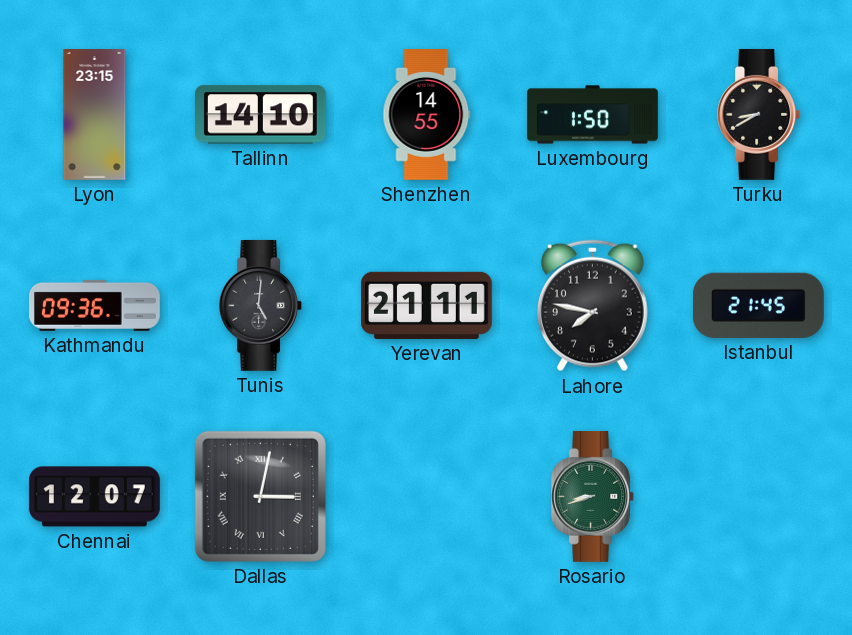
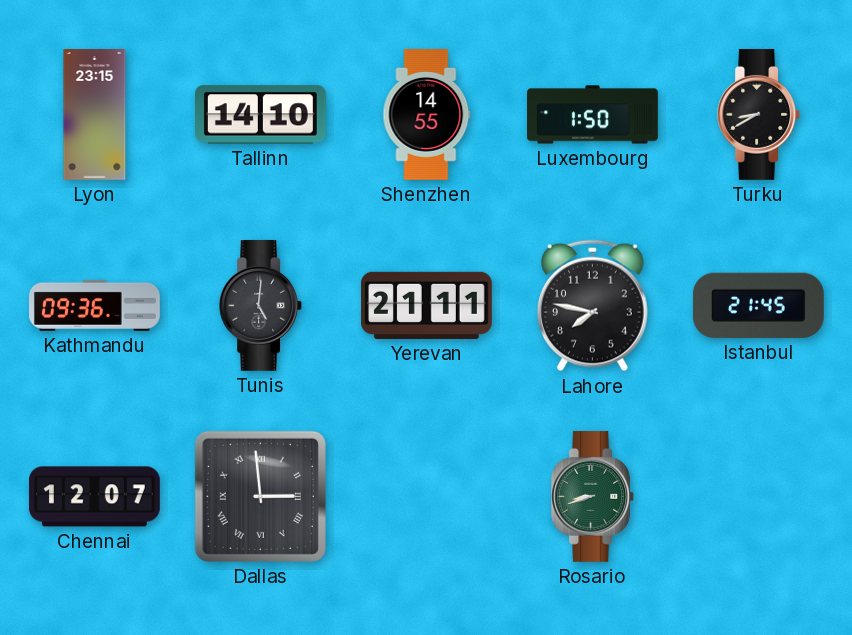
Dallas: 3:02 -> 2:59
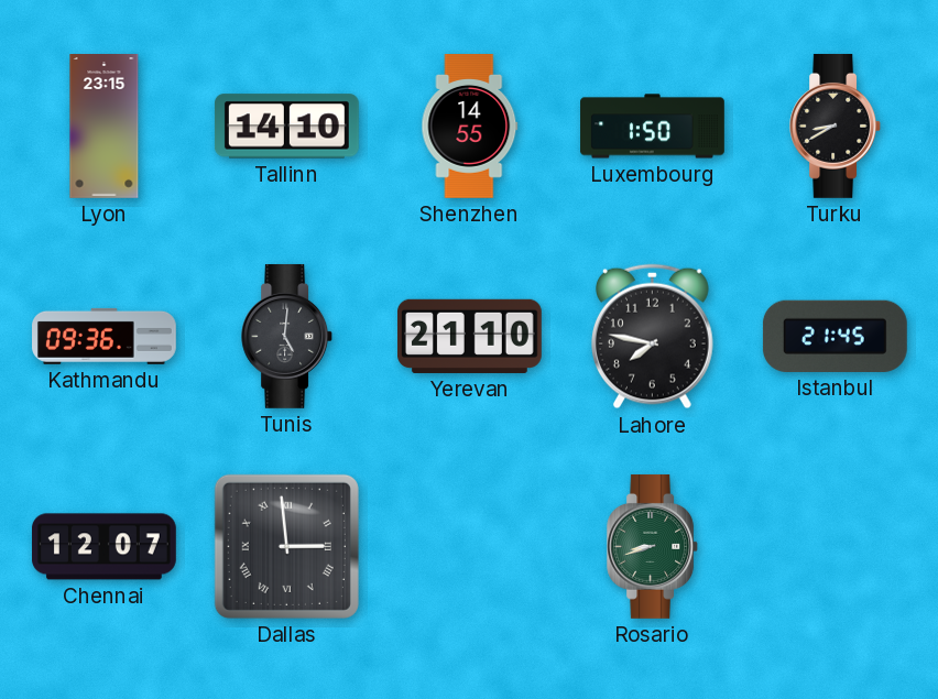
Yerevan: 21:11 -> 21:10
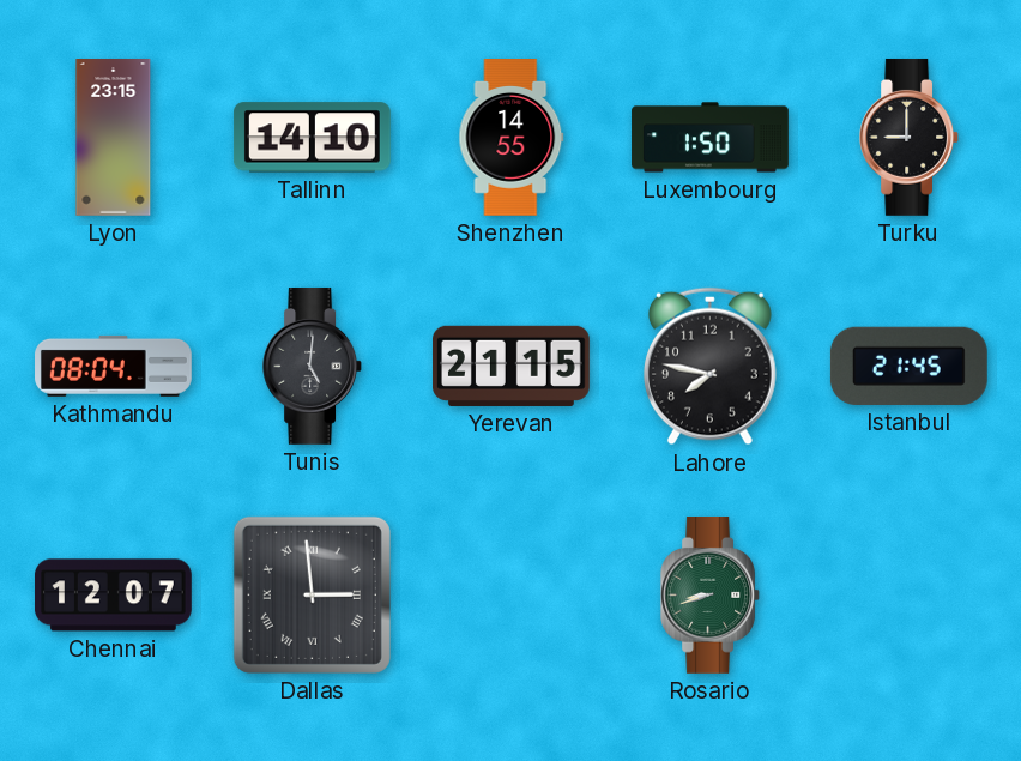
Turku: 8:40 -> 9:00
Kathmandu: 09:36 -> 08:04
Yerevan: 21:10 -> 21:15
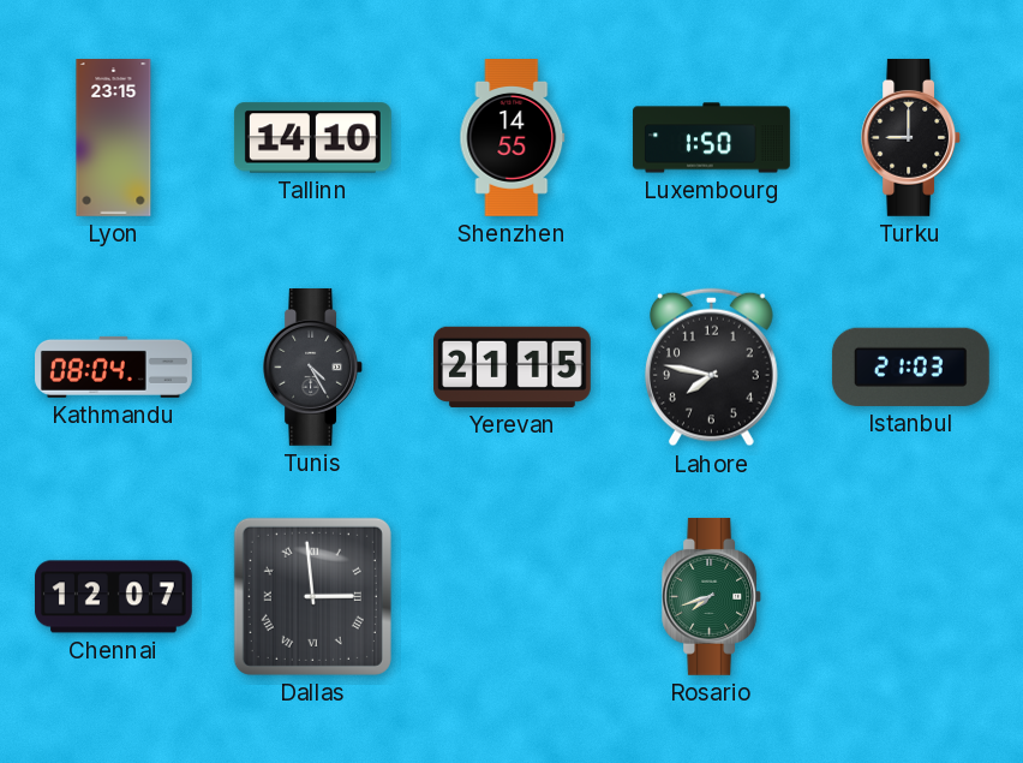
Tunis: 5:01 -> 4:25
Istanbul: 21:45 -> 21:03
Rosario: 8:42 -> 7:42
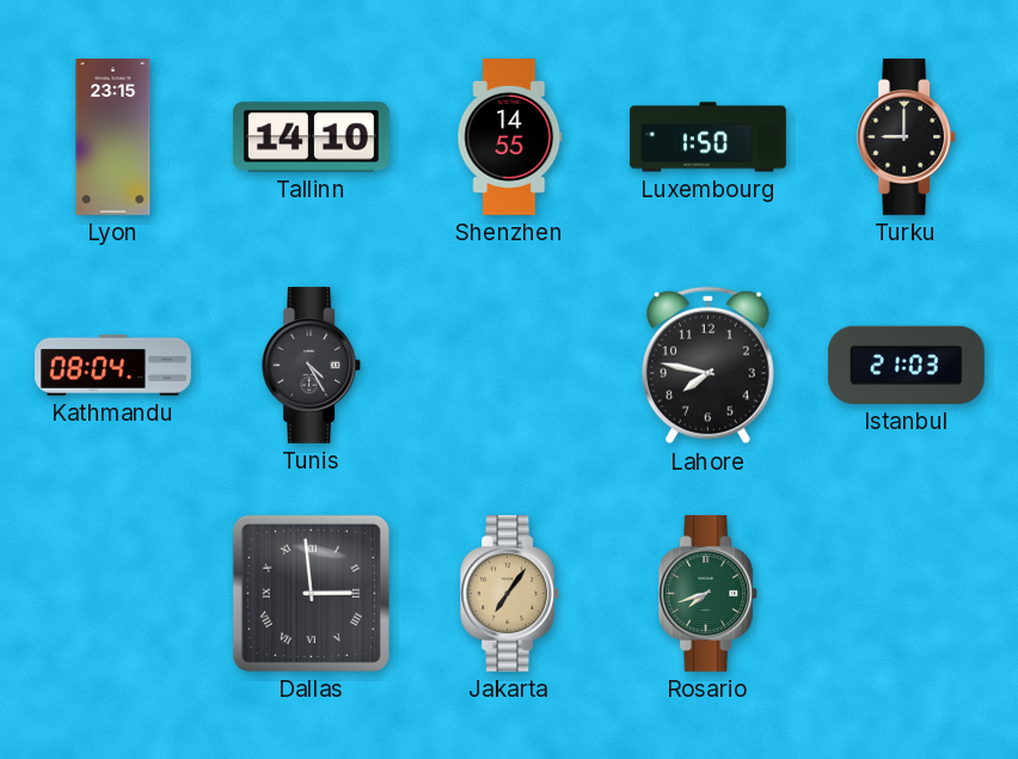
Yerevan: 21:15 -> none
Chennai: 12:07 -> none
Jakarta: none -> 7:06
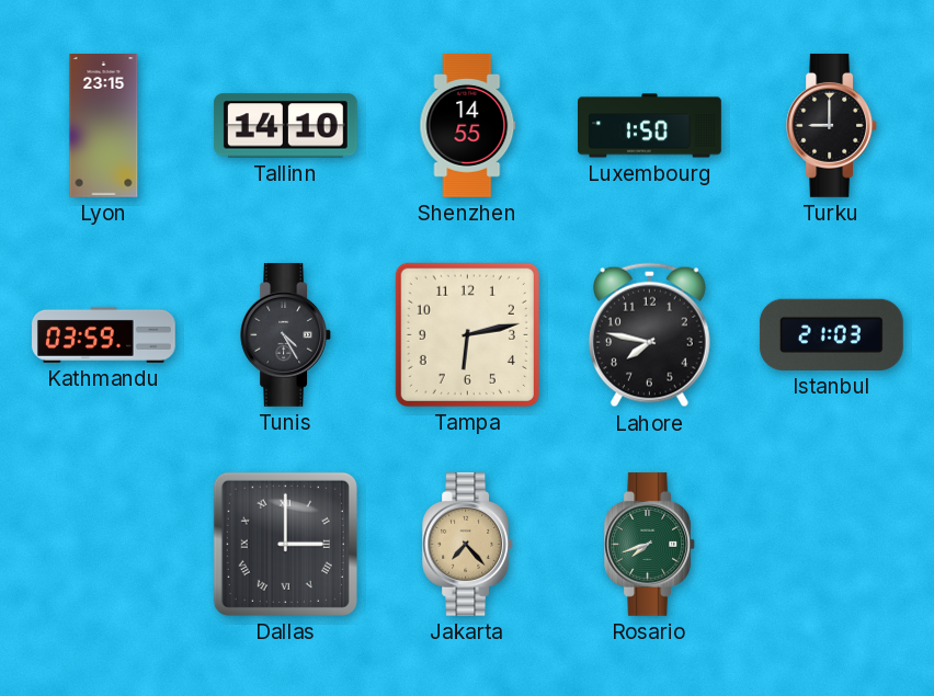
Kathmandu: 08:04 -> 03:59
Tampa: none -> 6:13
Dallas: 2:59 -> 3:00
Jakarta: 7:06 -> 7:23
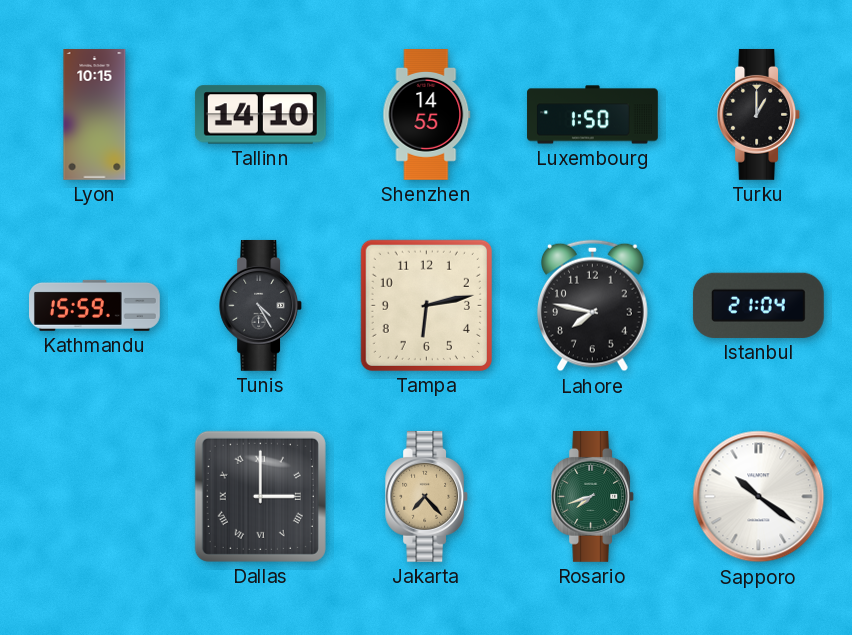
Lyon: 23:15 -> 10:15
Turku: 9:00 -> 1:00
Kathmandu: 03:59 -> 15:59
Istanbul: 21:03 -> 21:04
Sapporo: none -> 10:21
